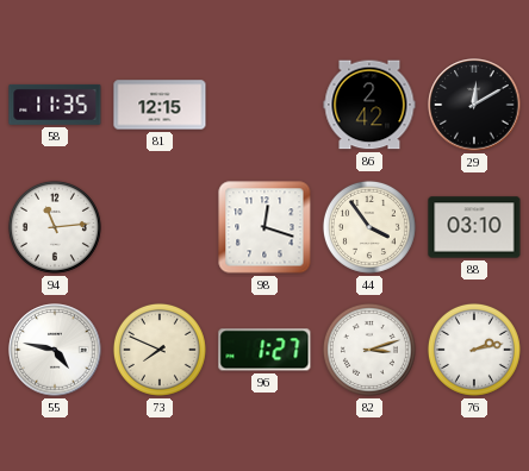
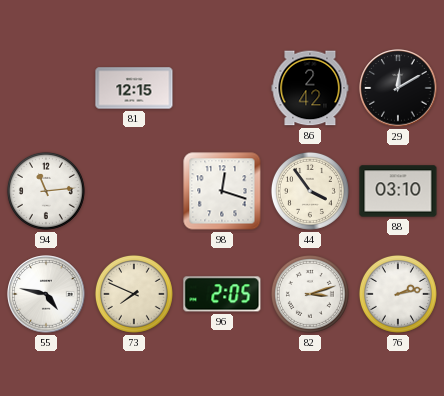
58: 11:35 -> none
96: 1:27 -> 2:05
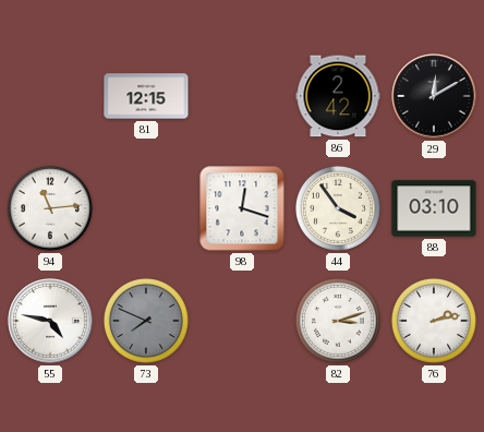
73 dial: cream -> grey
96: 2:05 -> none
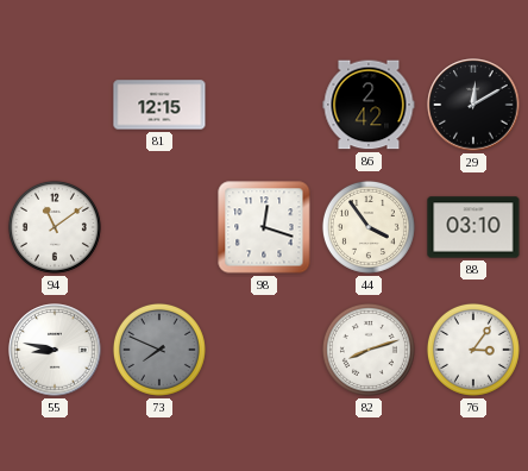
94: 11:14 -> 11:09
55: 4:47 -> 8:47
82: 3:12 -> 8:12
76: 2:13 -> 3:06
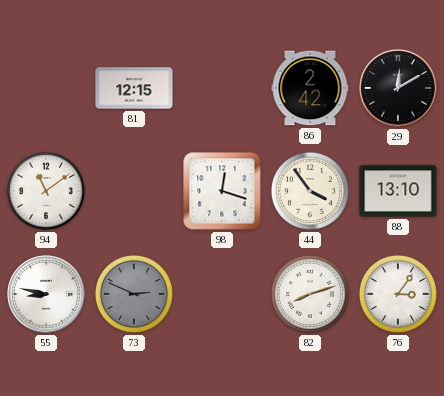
88: 03:10 -> 13:10
73: 7:49 -> 2:49
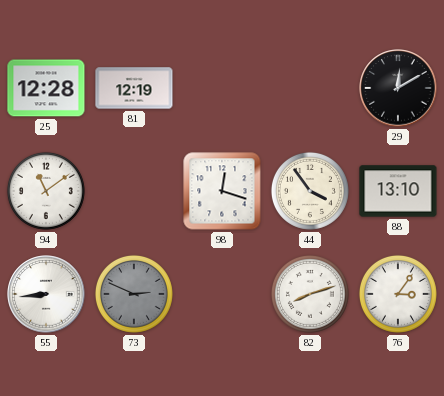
25: none -> 12:28
81: 12:15 -> 12:19
86: 2:42 -> none
55: 8:47 -> 8:44
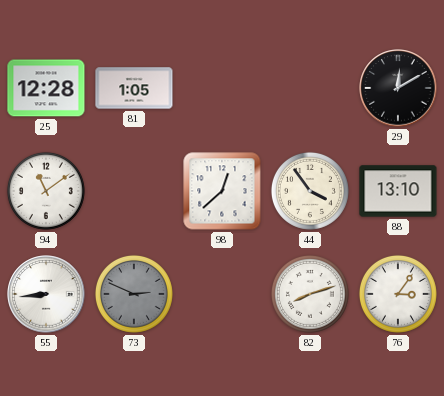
81: 12:19 -> 1:05
98: 12:18 -> 12:38
